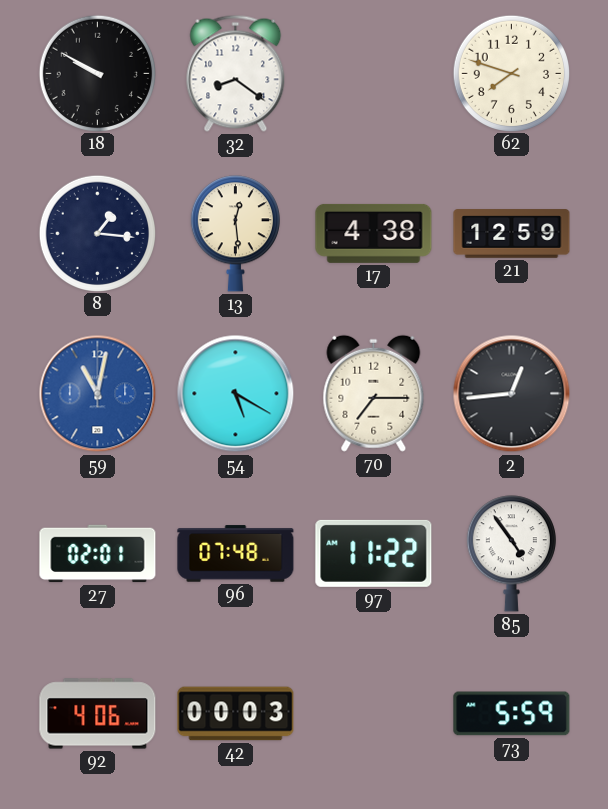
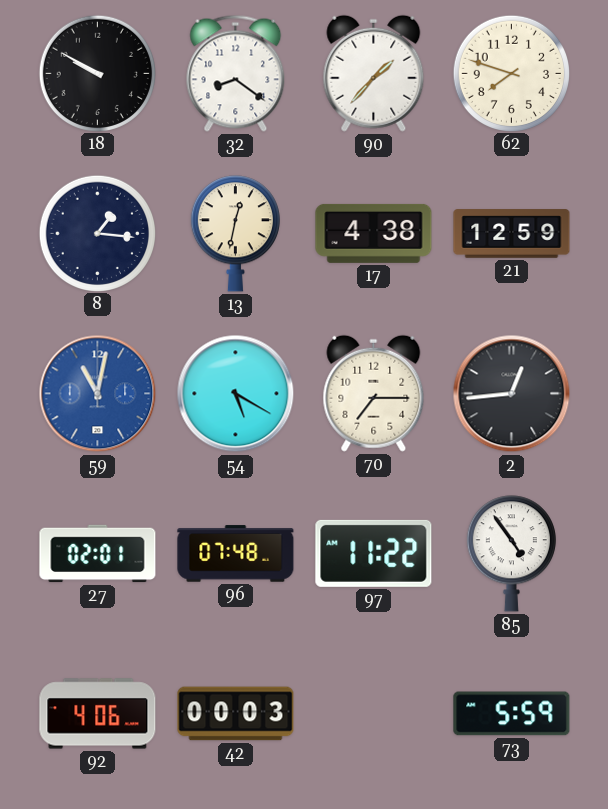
90: none -> 1:37
13: 12:29 -> 12:32
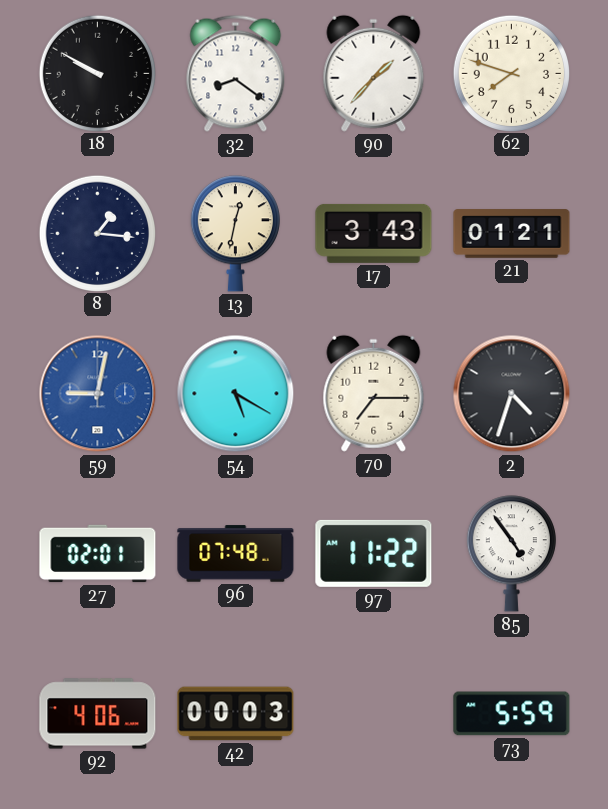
17: 4:38 -> 3:43
21: 12:59 -> 01:21
59: 11:02 -> 9:02
2: 12:44 -> 4:33
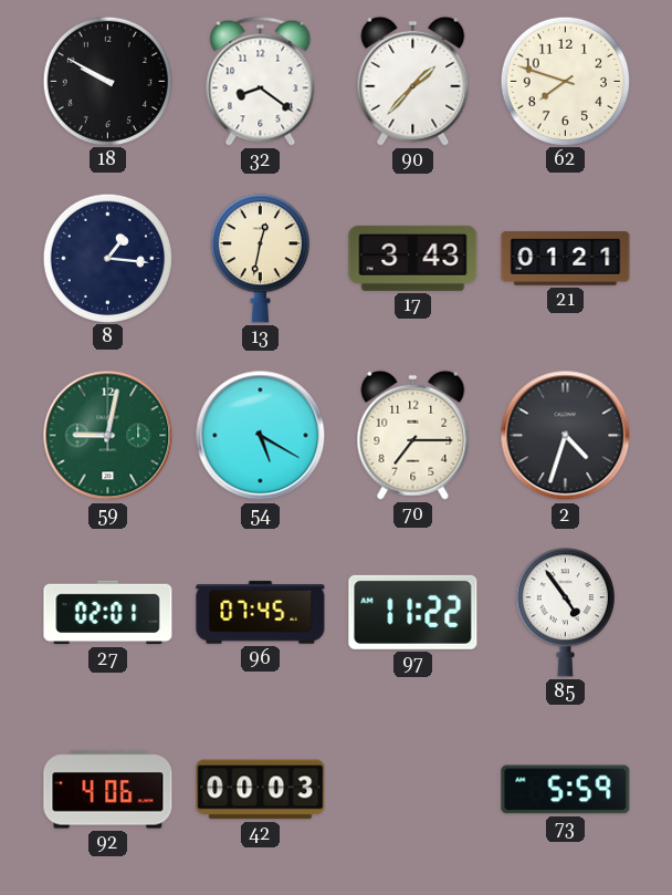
59 dial: blue -> green
96: 07:48 -> 07:45
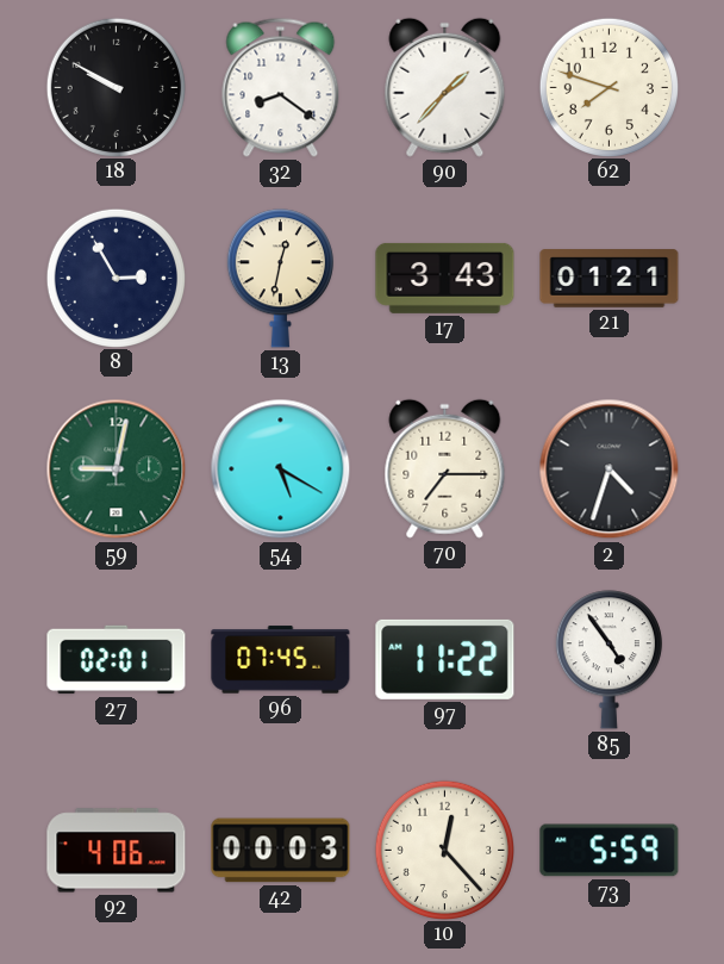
8: 1:16 -> 2:55
10: none -> 12:23
